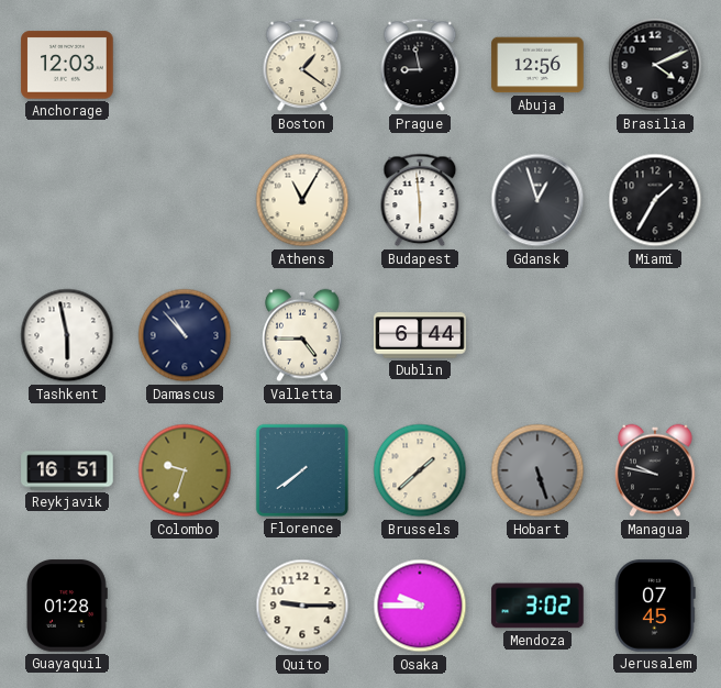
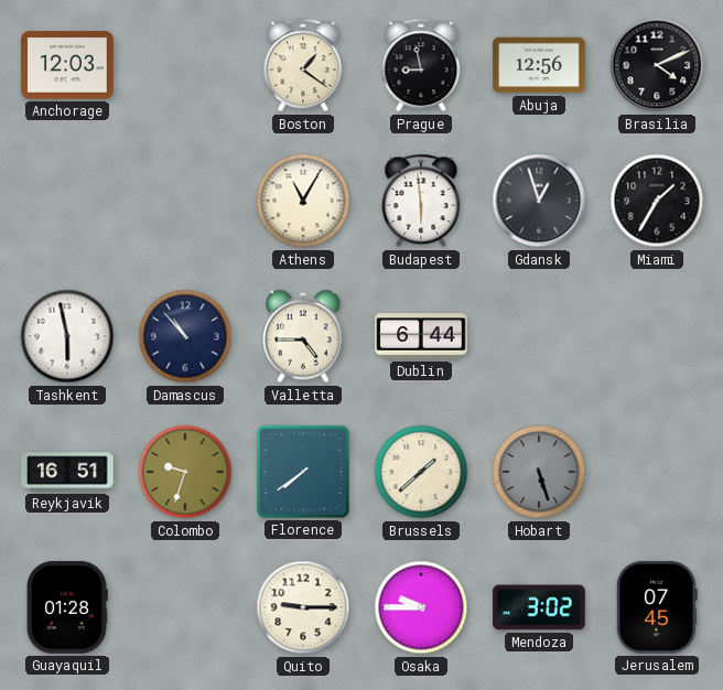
Managua: 9:47 -> none
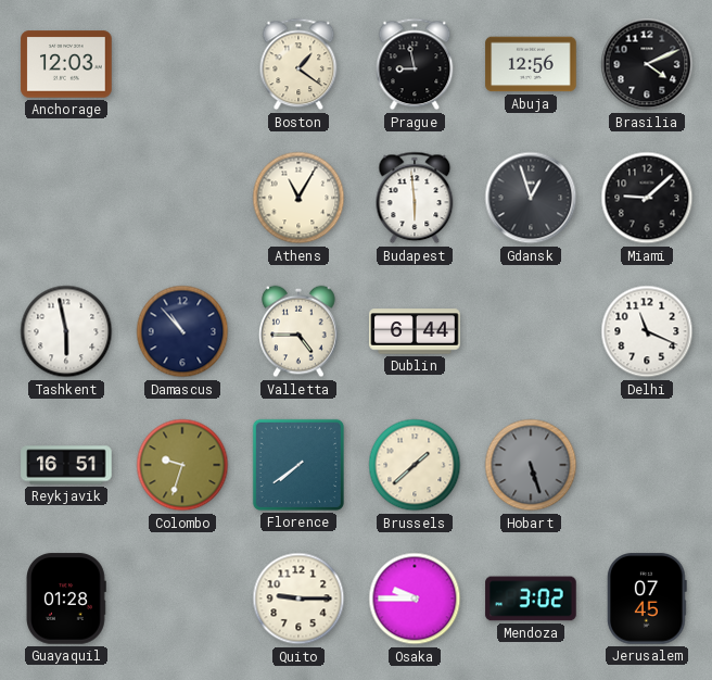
Miami: 1:35 -> 9:08
Delhi: none -> 11:19
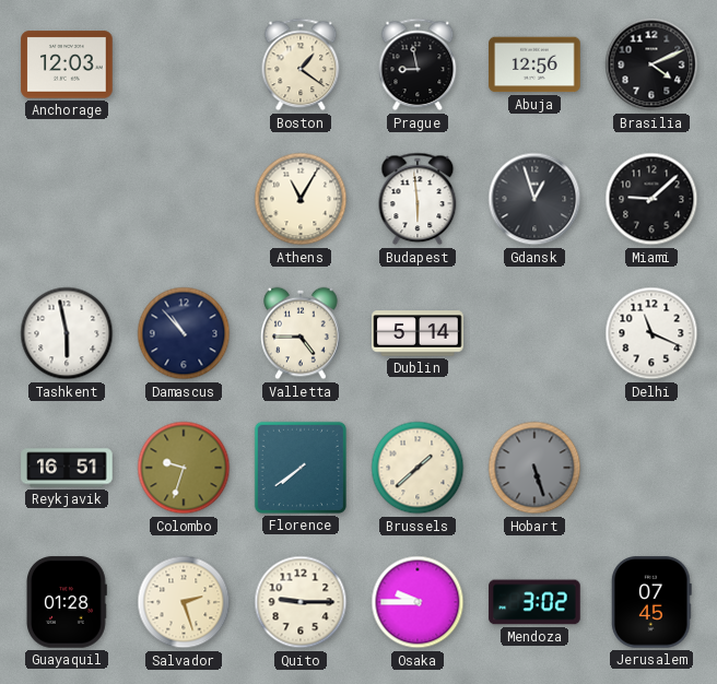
Dublin: 6:44 -> 5:14
Salvador: none -> 2:27
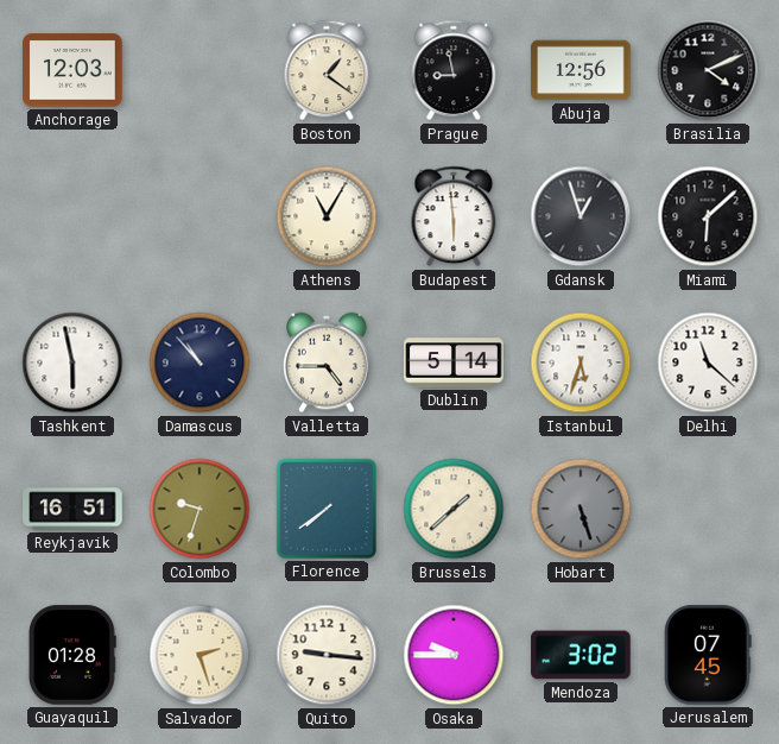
Miami: 9:08 -> 6:08
Istanbul: none -> 5:33
Delhi: 11:19 -> 11:22
Quito: 9:15 -> 9:16
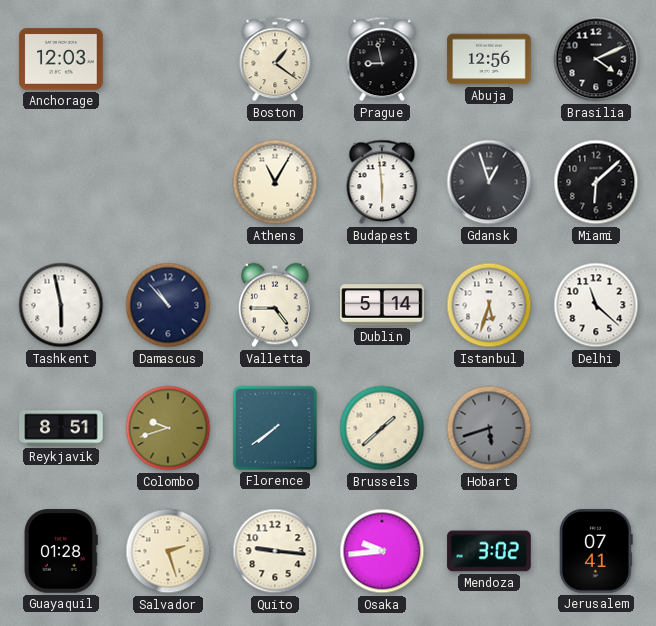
Reykjavik: 16:51 -> 8:51
Colombo: 9:33 -> 9:42
Hobart: 5:27 -> 5:42
Osaka: 9:45 -> 9:44
Jerusalem: 07:45 -> 07:41
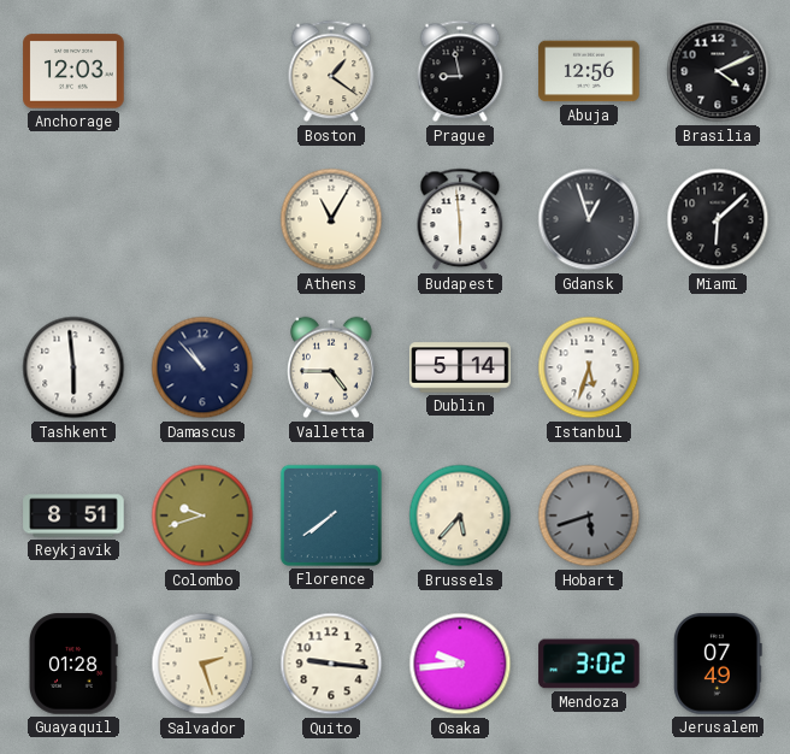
Tashkent: 5:58 -> 5:59
Delhi: 11:22 -> none
Brussels: 1:38 -> 5:37
Jerusalem: 07:41 -> 07:49
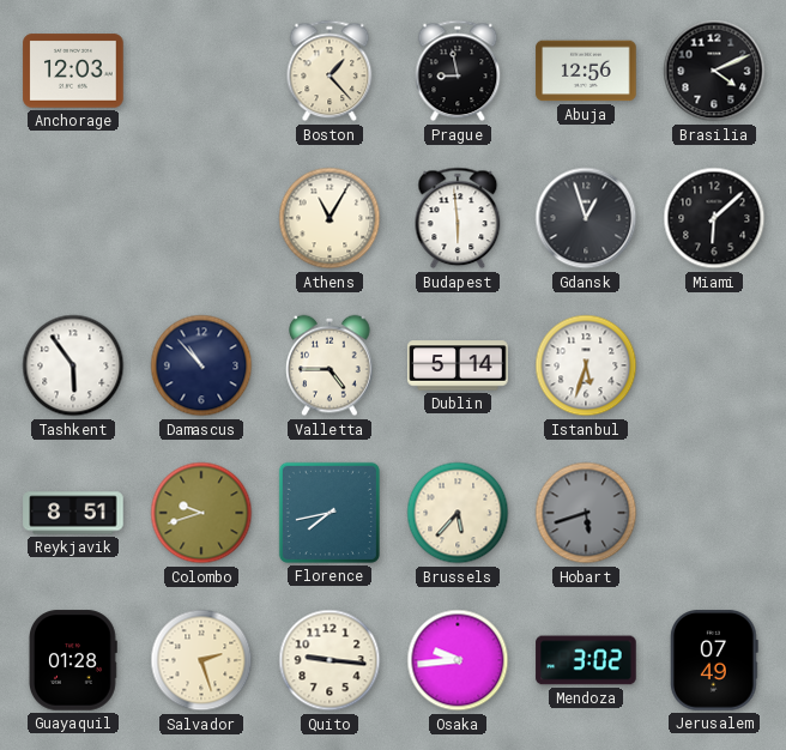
Boston: 1:21 -> 1:23
Tashkent: 5:59 -> 5:54
Florence: 7:39 -> 7:43
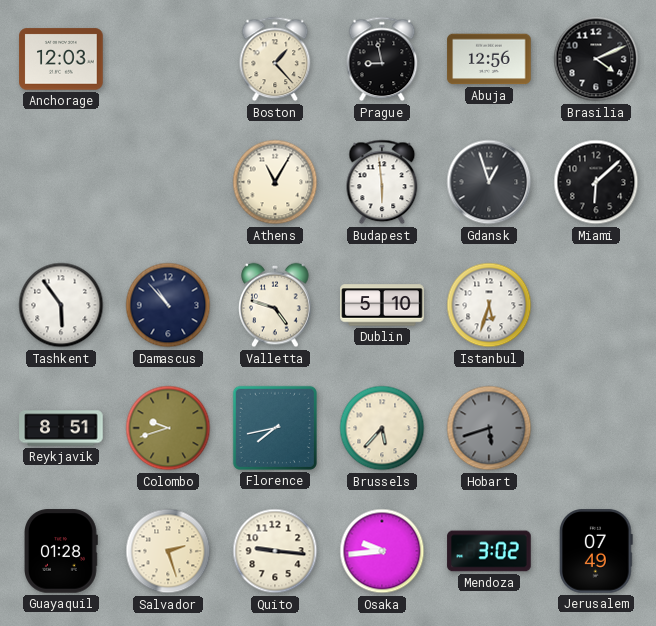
Valletta: 4:45 -> 4:48
Dublin: 5:14 -> 5:10
